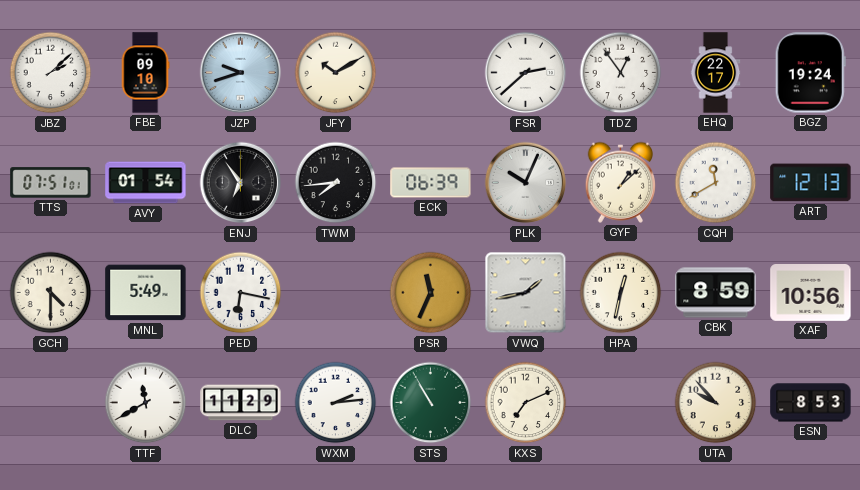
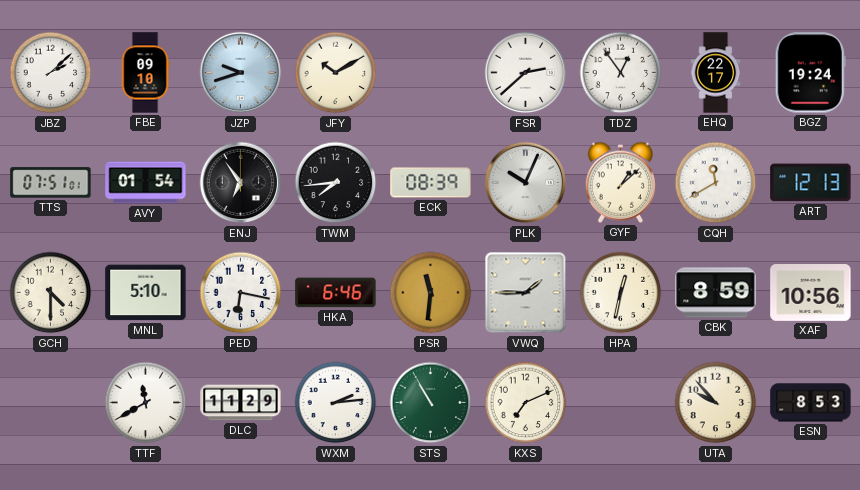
ECK: 06:39 -> 08:39
MNL: 5:49 -> 5:10
HKA: none -> 6:46
PSR: 11:34 -> 11:31
VWQ: 1:43 -> 1:45
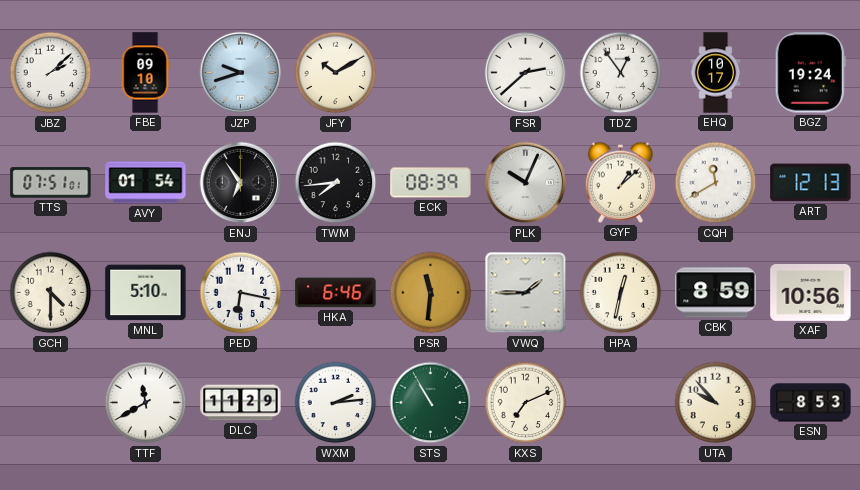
EHQ: 22:17 -> 10:17
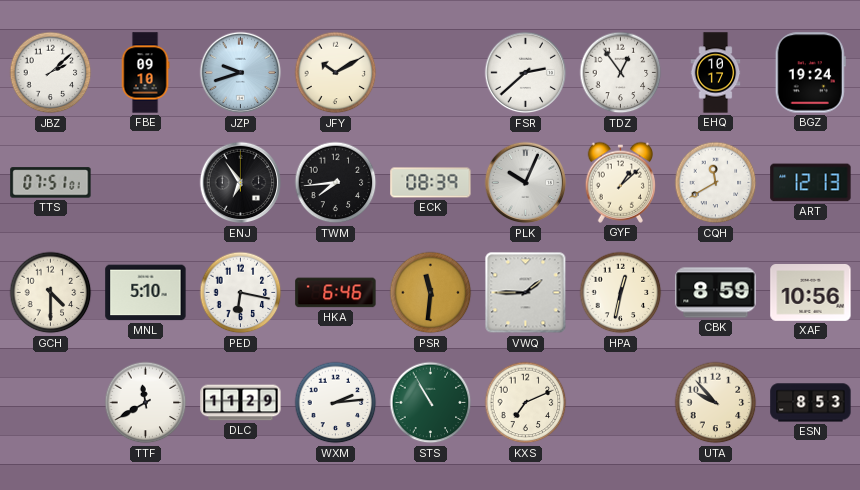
AVY: 01:54 -> none
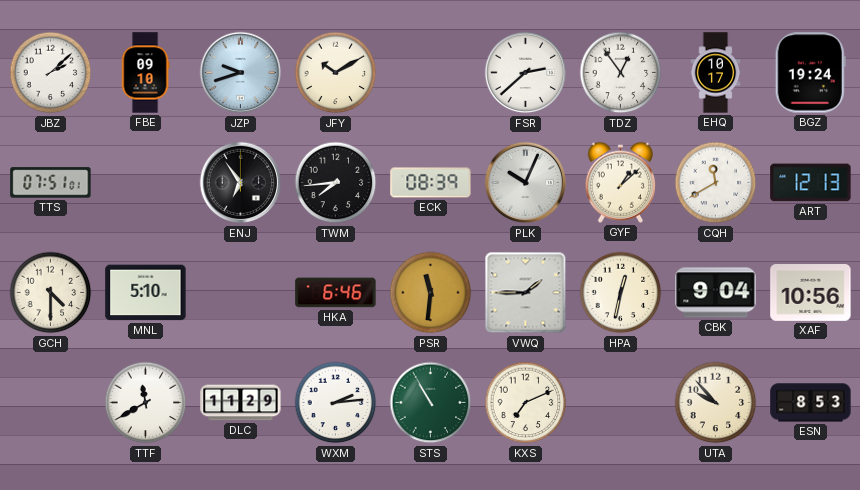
PED: 6:17 -> none
CBK: 8:59 -> 9:04
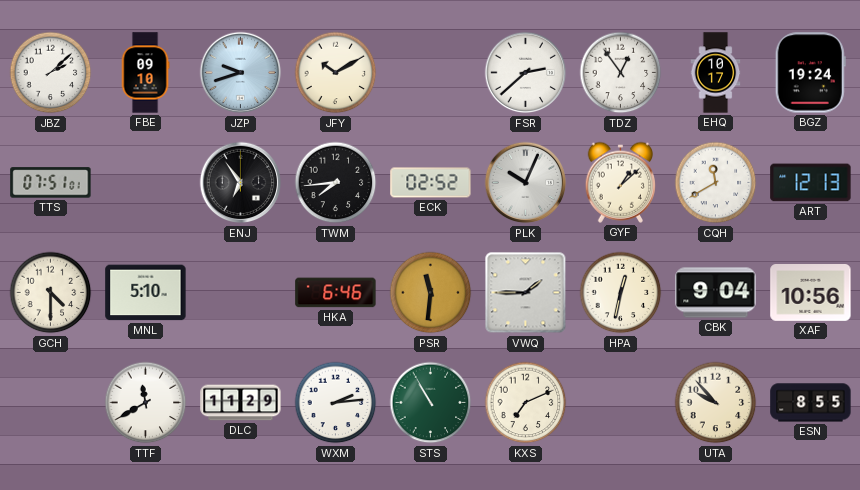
ECK: 08:39 -> 02:52
ESN: 8:53 -> 8:55
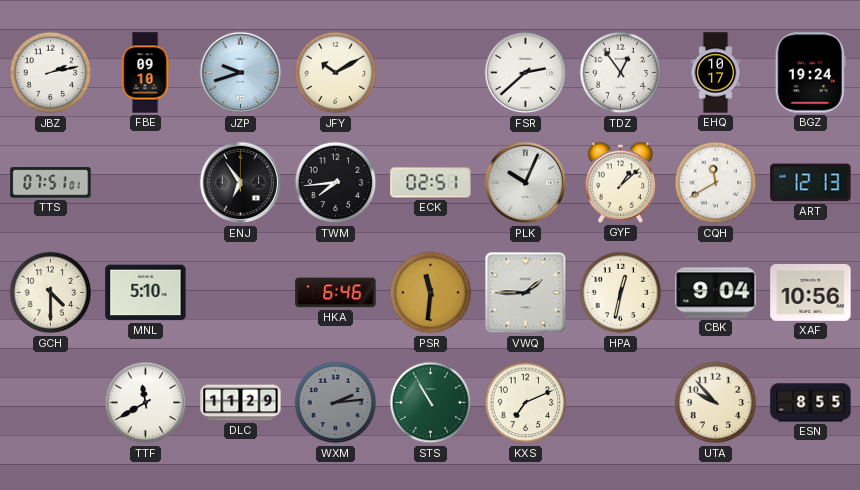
JBZ: 2:08 -> 2:13
ECK: 02:52 -> 02:51
WXM dial: white -> grey
